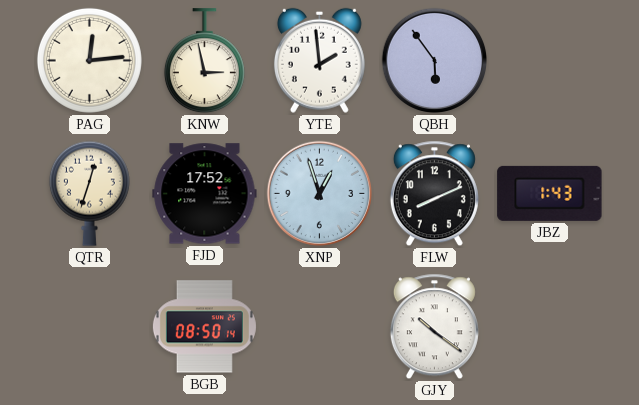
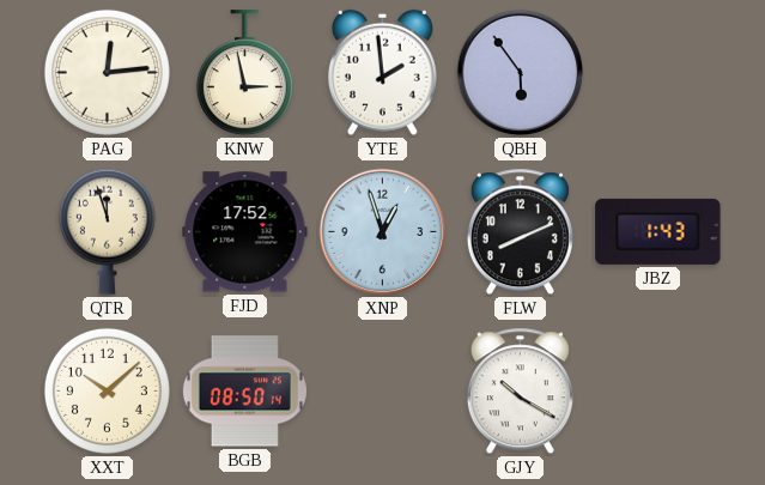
QTR: 12:33 -> 11:57
XXT: none -> 10:08
GJY: 10:21 -> 10:20
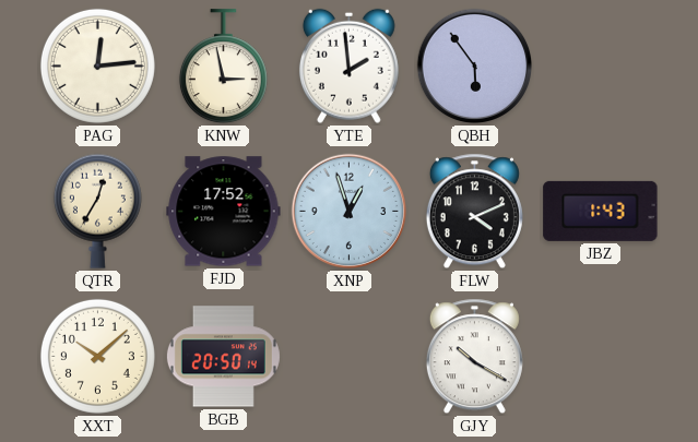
QTR: 11:57 -> 12:35
FLW: 8:11 -> 4:11
BGB: 08:50 -> 20:50
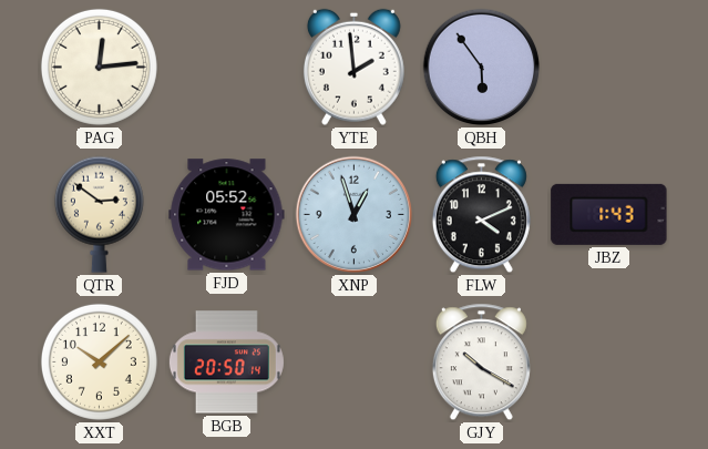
KNW: 2:58 -> none
QTR: 12:35 -> 2:51
FJD: 17:52 -> 05:52
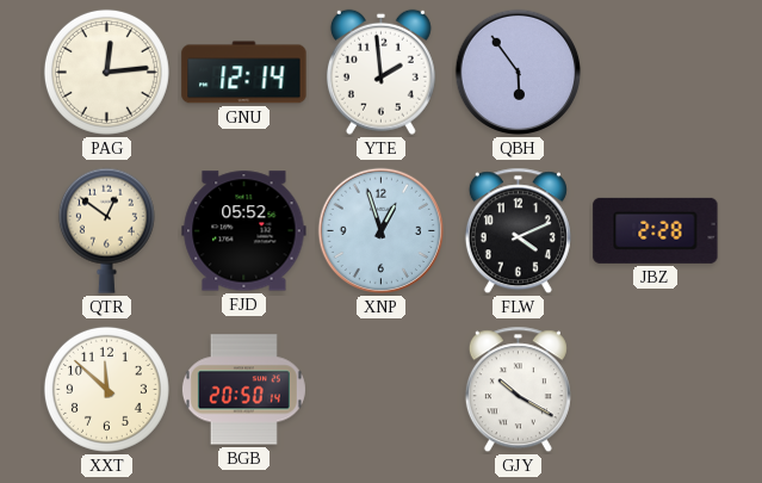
GNU: none -> 12:14
QTR: 2:51 -> 12:51
JBZ: 1:43 -> 2:28
XXT: 10:08 -> 11:52
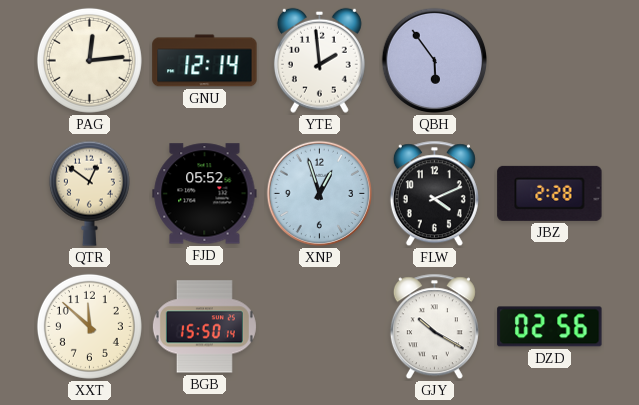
BGB: 20:50 -> 15:50
DZD: none -> 02:56
